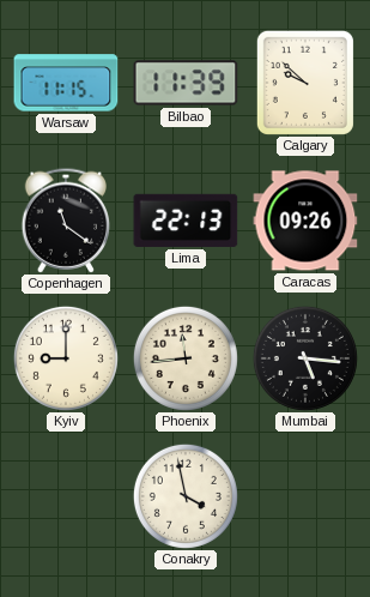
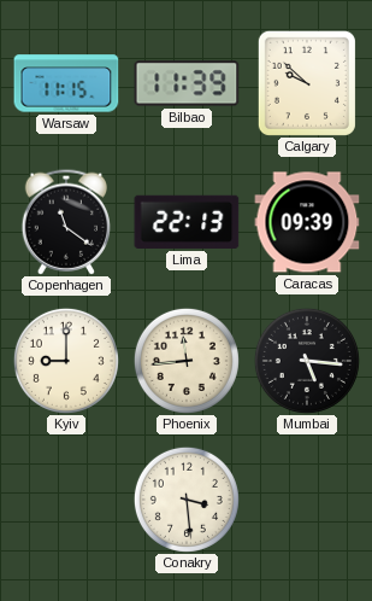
Caracas: 09:26 -> 09:39
Conakry: 3:58 -> 3:29
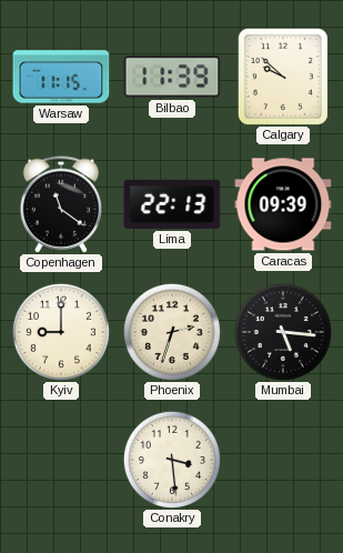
Phoenix: 11:44 -> 2:33
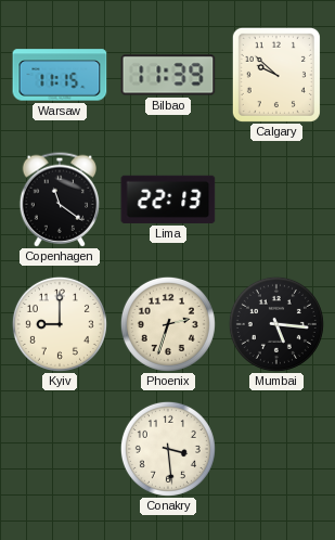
Caracas: 09:39 -> none
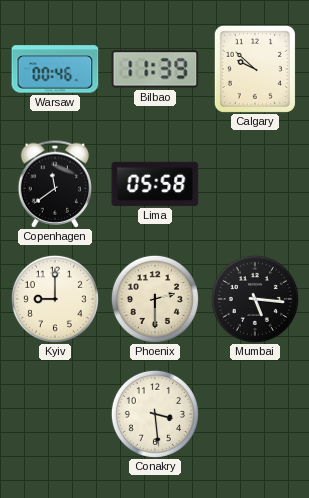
Warsaw: 11:15 -> 00:46
Copenhagen: 11:21 -> 11:39
Lima: 22:13 -> 05:58
Phoenix: 2:33 -> 2:30
